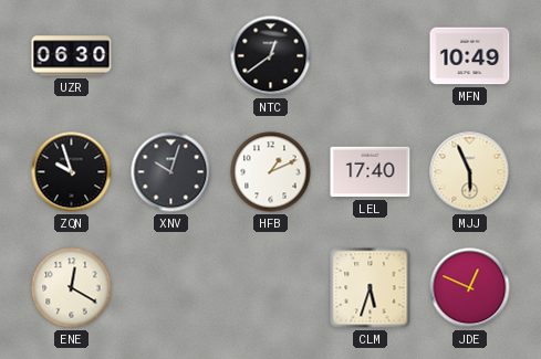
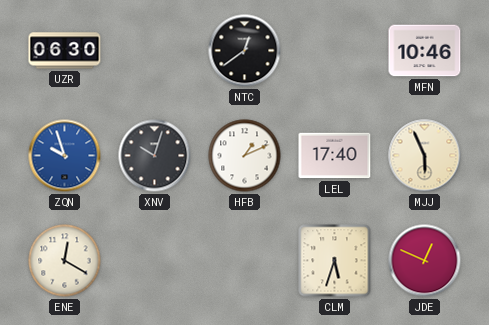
MFN: 10:49 -> 10:46
ZQN dial: black -> blue
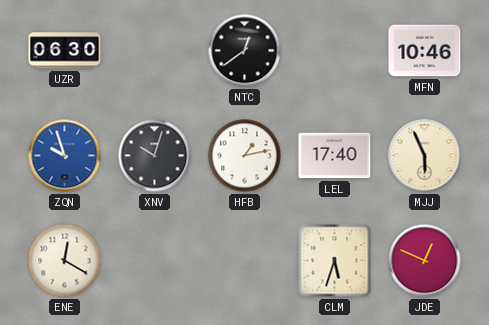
HFB: 1:11 -> 1:13
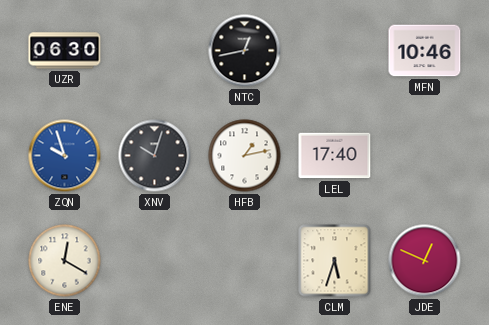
NTC: 12:39 -> 12:43
MJJ: 5:56 -> none
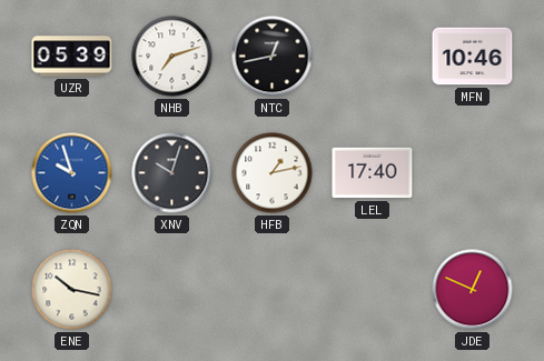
UZR: 06:30 -> 05:39
NHB: none -> 7:12
ENE: 12:20 -> 10:17
CLM: 5:33 -> none
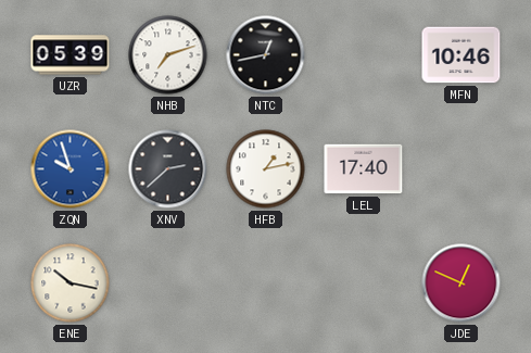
XNV: 10:03 -> 2:38
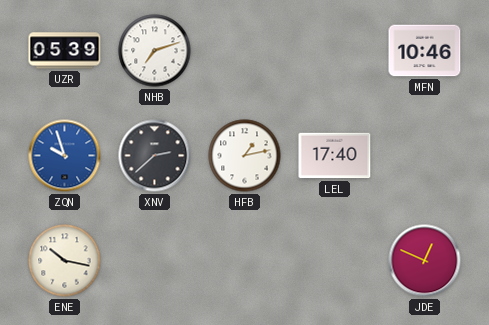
NTC: 12:43 -> none
